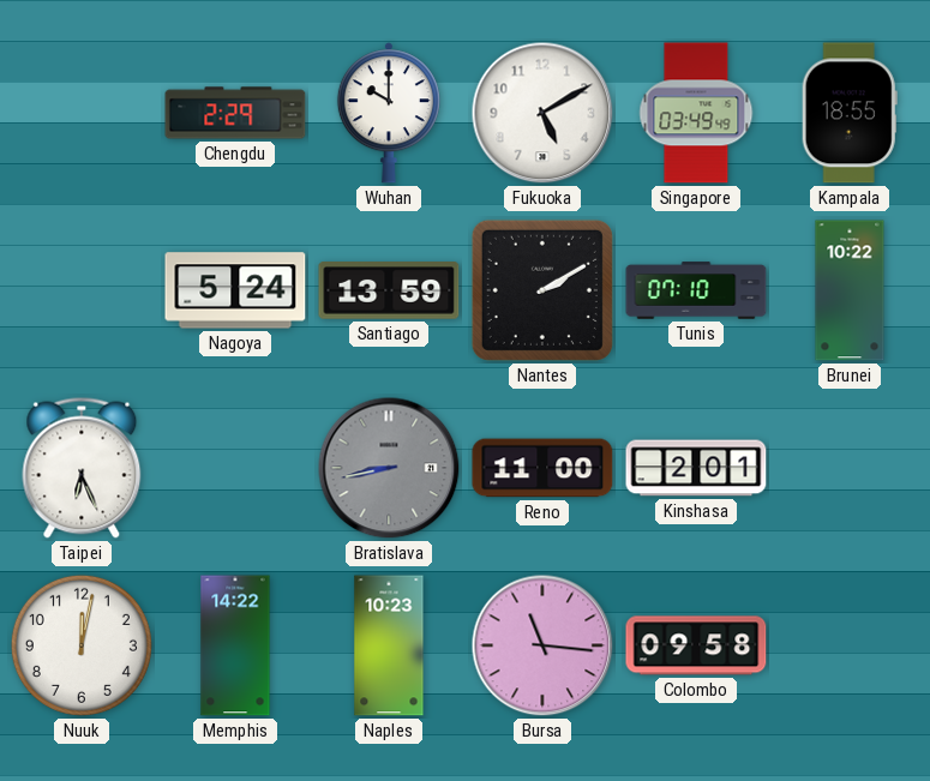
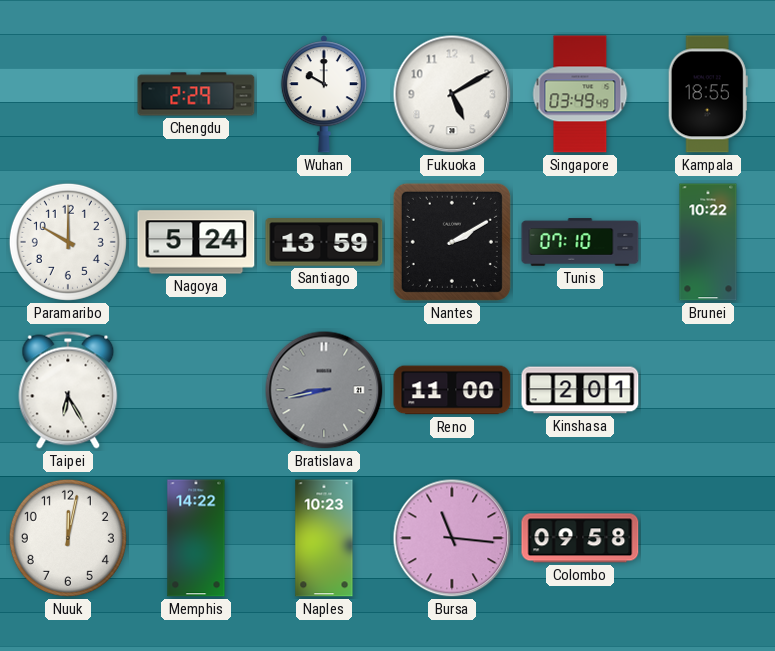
Paramaribo: none -> 10:00
Taipei: 6:26 -> 6:25
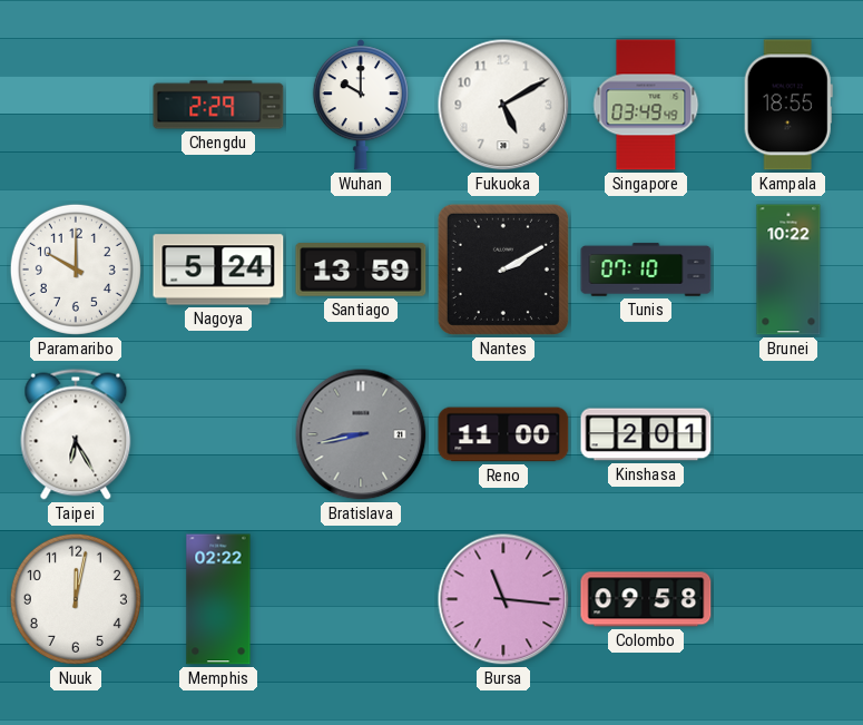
Memphis: 14:22 -> 02:22
Naples: 10:23 -> none
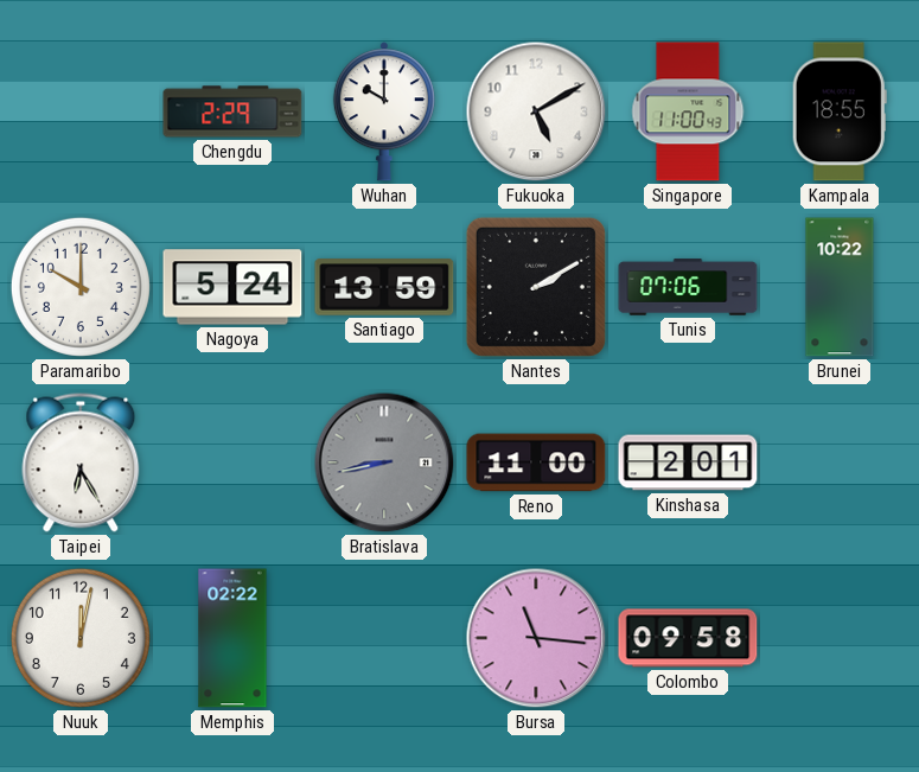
Singapore: 03:49 -> 11:00
Tunis: 07:10 -> 07:06
